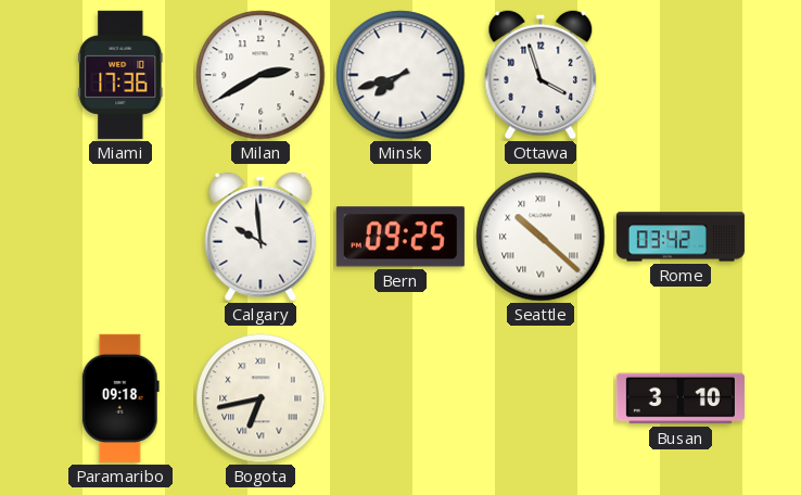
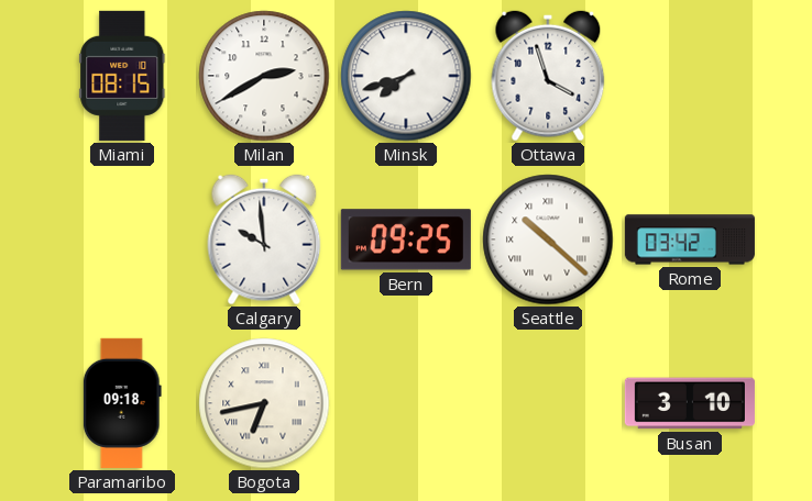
Miami: 17:36 -> 08:15
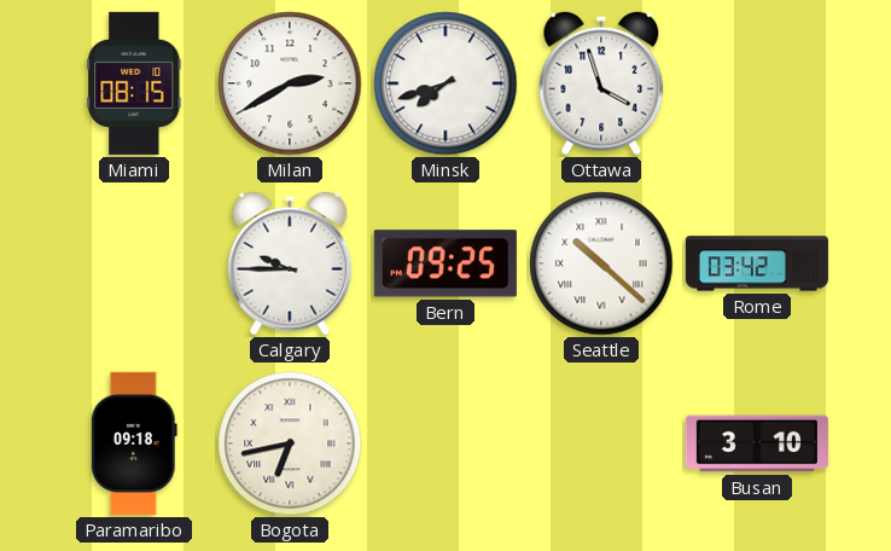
Calgary: 9:59 -> 9:45
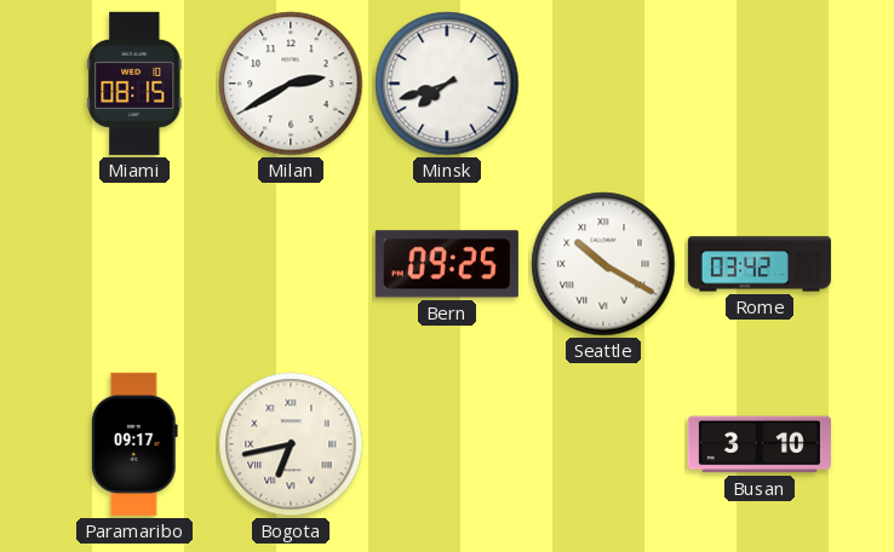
Ottawa: 3:57 -> none
Calgary: 9:45 -> none
Seattle: 10:22 -> 10:20
Paramaribo: 09:18 -> 09:17
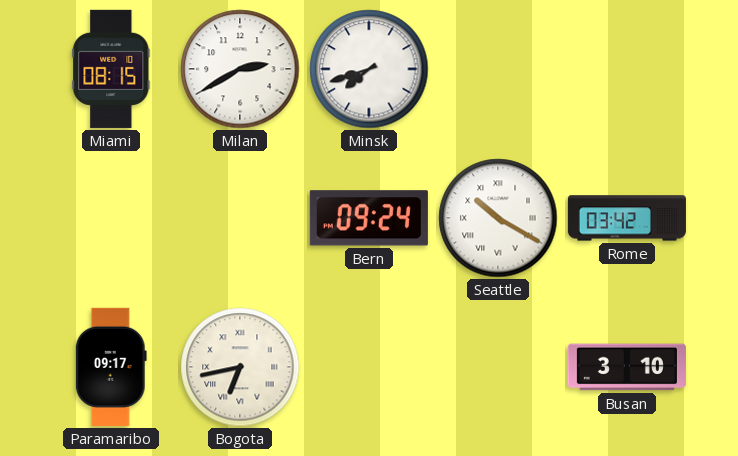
Bern: 09:25 -> 09:24
